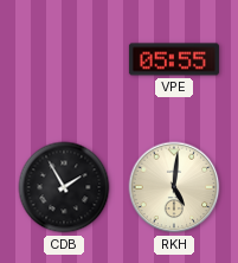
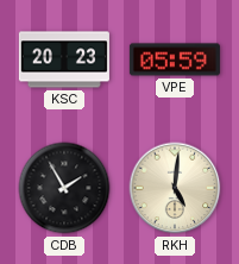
KSC: none -> 20:23
VPE: 05:55 -> 05:59
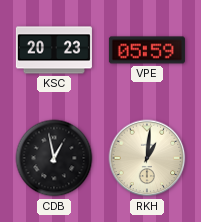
CDB: 1:55 -> 12:58
RKH: 5:01 -> 1:01
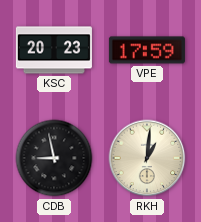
VPE: 05:59 -> 17:59
CDB: 12:58 -> 8:58
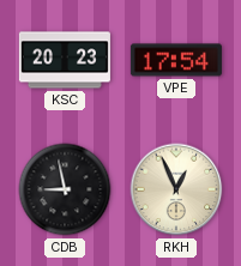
VPE: 17:59 -> 17:54
RKH: 1:01 -> 12:56
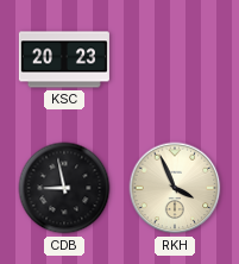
VPE: 17:54 -> none
RKH: 12:56 -> 3:56
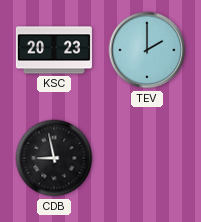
TEV: none -> 2:00
RKH: 3:56 -> none
